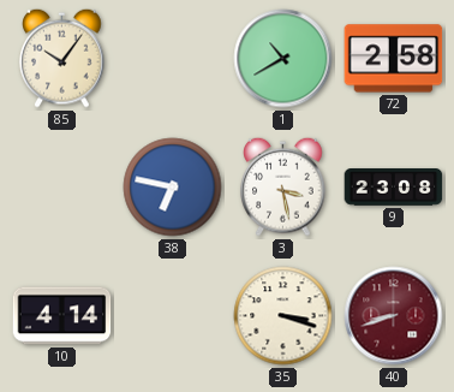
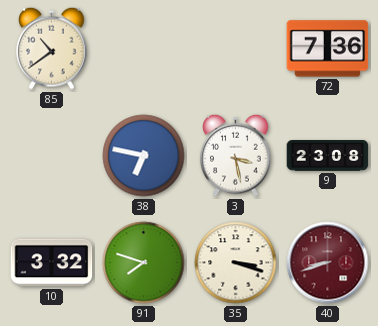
85: 10:06 -> 10:39
1: 10:40 -> none
72: 2:58 -> 7:36
10: 4:14 -> 3:32
91: none -> 7:48
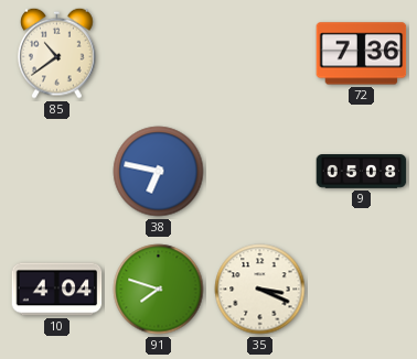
3: 3:28 -> none
9: 23:08 -> 05:08
10: 3:32 -> 4:04
35: 3:18 -> 3:19
40: 8:42 -> none
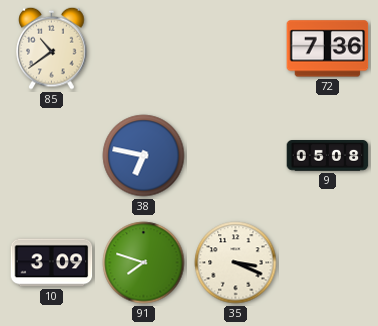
10: 4:04 -> 3:09
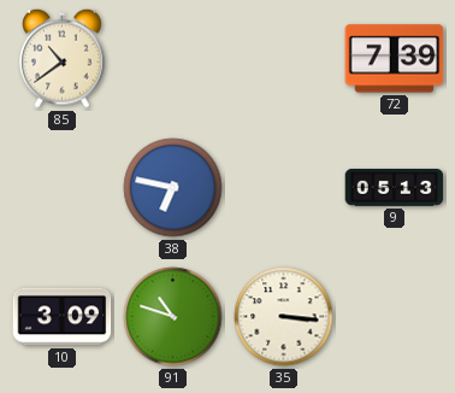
72: 7:36 -> 7:39
9: 05:08 -> 05:13
91: 7:48 -> 10:48
35: 3:19 -> 3:16
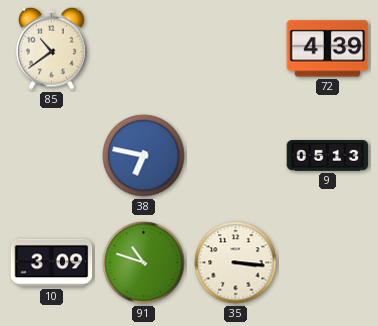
72: 7:39 -> 4:39
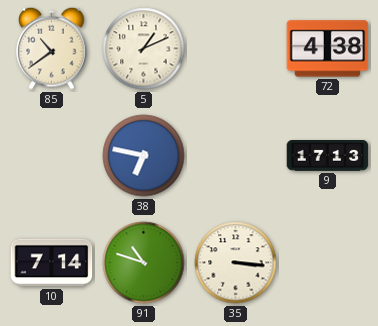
5: none -> 1:11
72: 4:39 -> 4:38
9: 05:13 -> 17:13
10: 3:09 -> 7:14
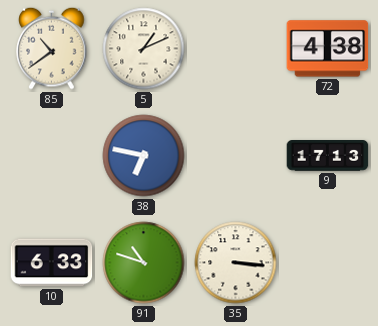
10: 7:14 -> 6:33
